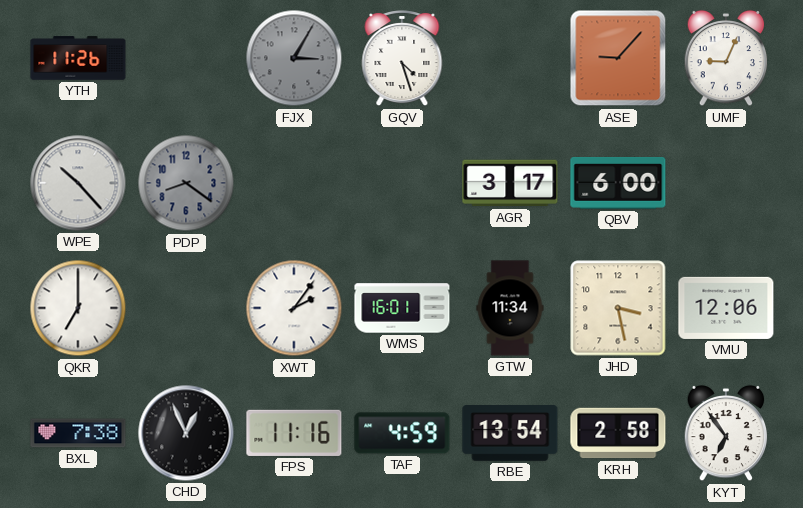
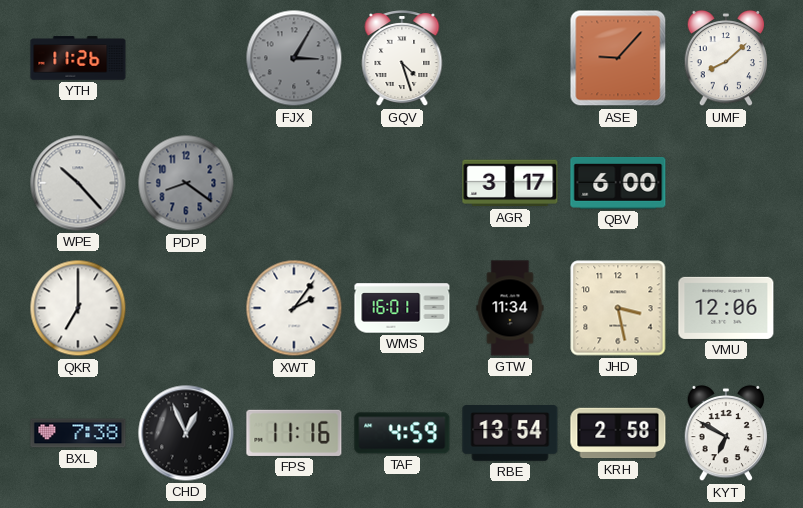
UMF: 9:04 -> 8:08
KYT: 6:54 -> 6:50
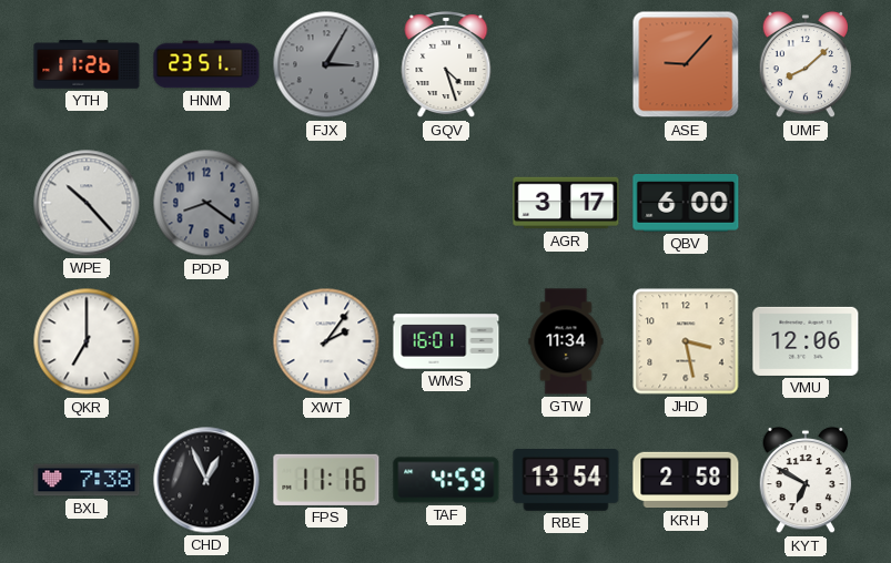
HNM: none -> 23:51
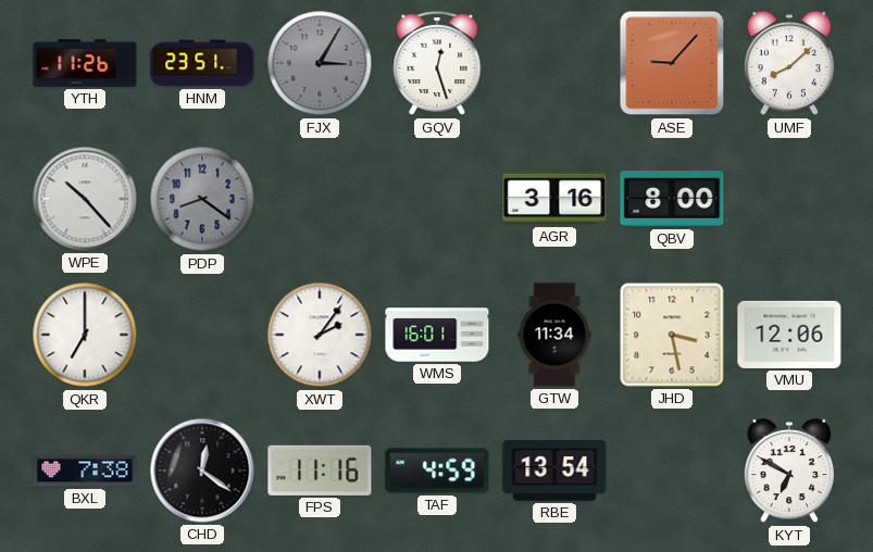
GQV: 4:27 -> 12:27
AGR: 3:17 -> 3:16
QBV: 6:00 -> 8:00
CHD: 12:56 -> 12:21
KRH: 2:58 -> none
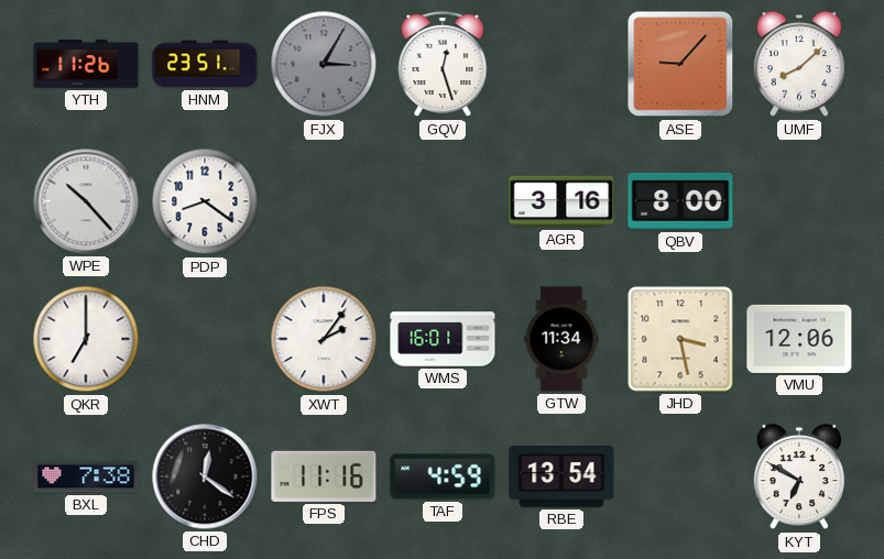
PDP dial: grey -> white
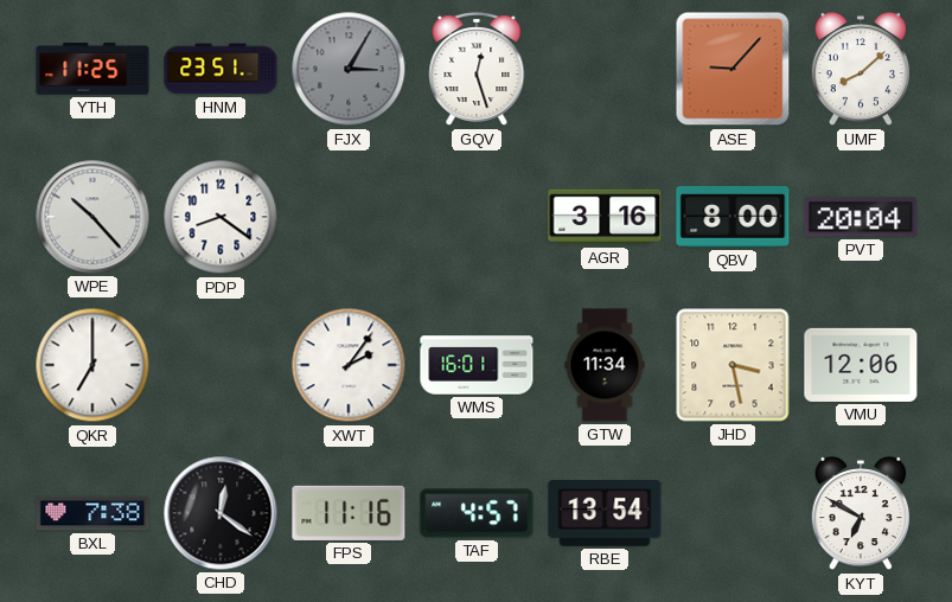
YTH: 11:26 -> 11:25
PVT: none -> 20:04
TAF: 4:59 -> 4:57
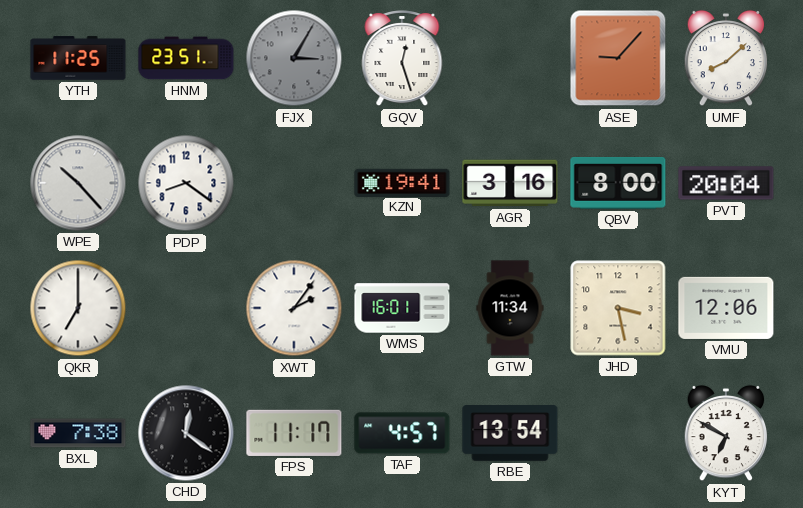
KZN: none -> 19:41
FPS: 11:16 -> 11:17
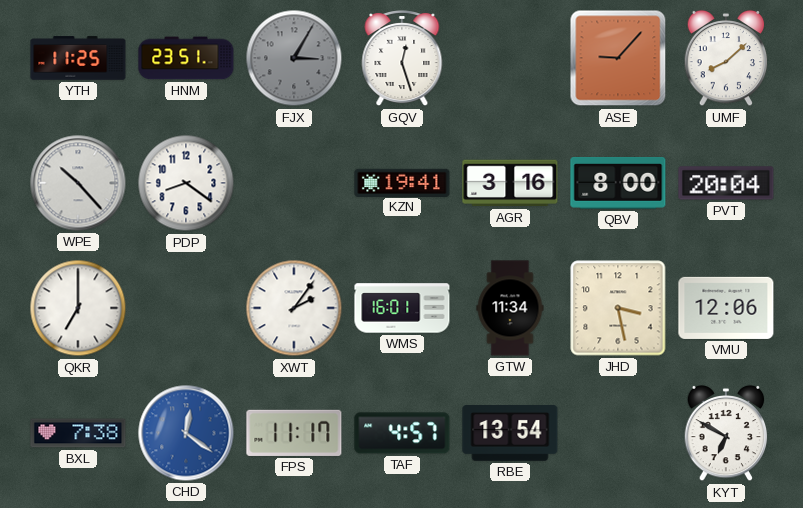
CHD dial: black -> blue
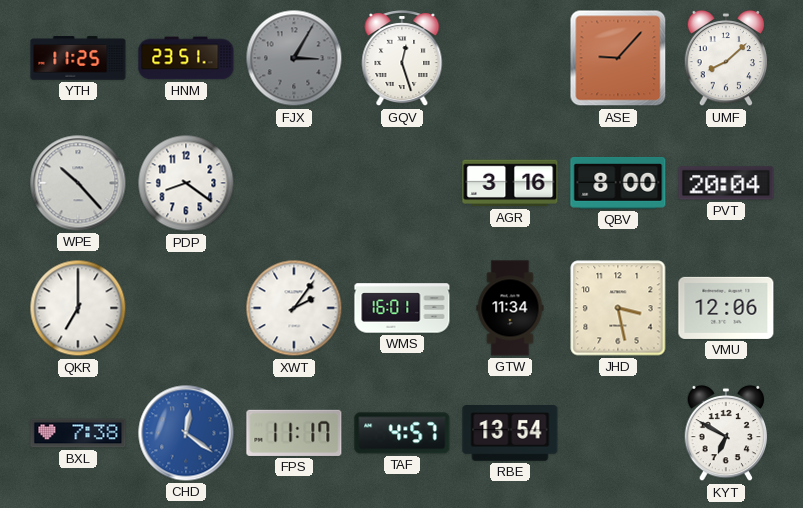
KZN: 19:41 -> none
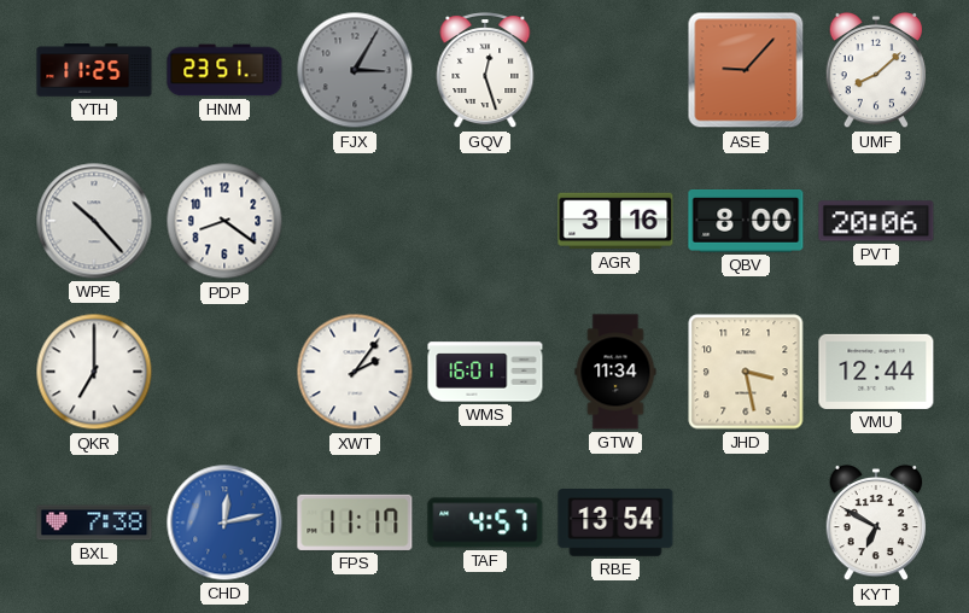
PVT: 20:04 -> 20:06
VMU: 12:06 -> 12:44
CHD: 12:21 -> 12:13
